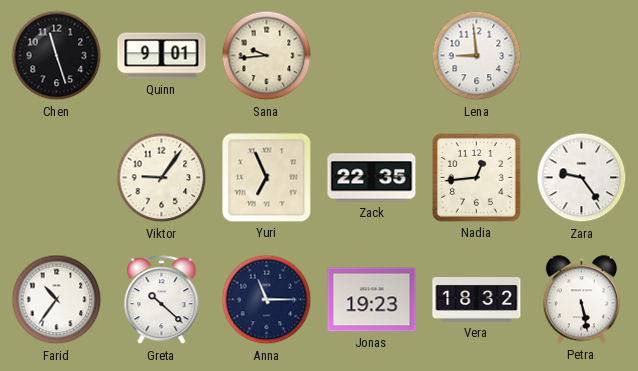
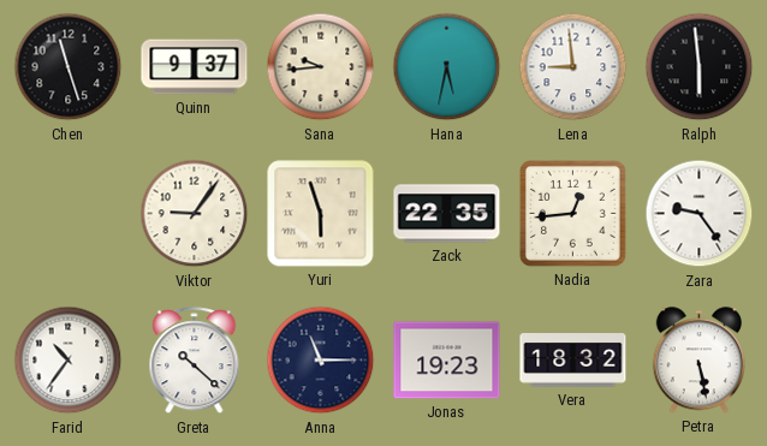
Quinn: 9:01 -> 9:37
Hana: none -> 5:32
Ralph: none -> 5:59
Yuri: 6:56 -> 5:57
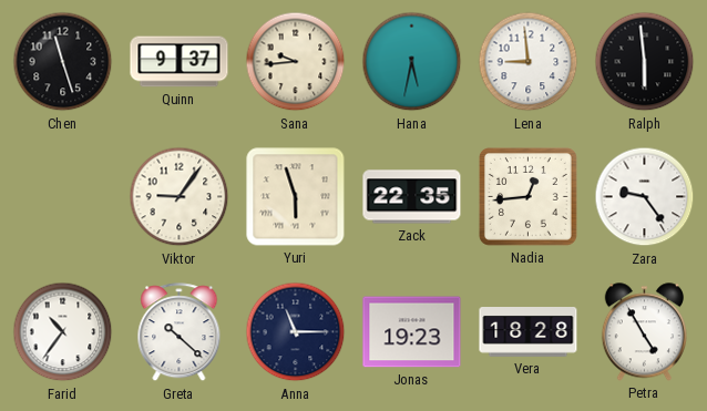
Vera: 18:32 -> 18:28
Petra: 5:28 -> 4:55
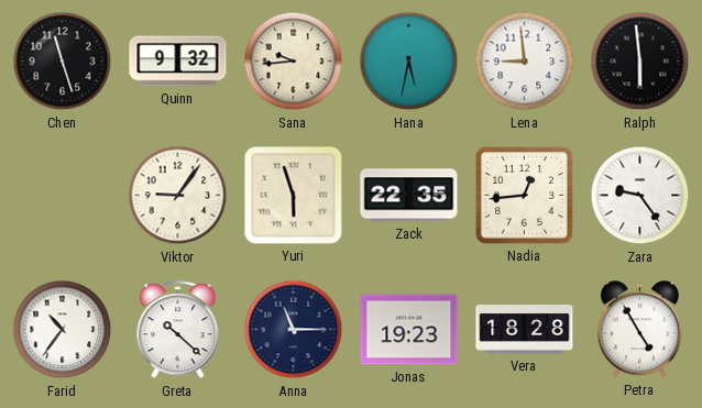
Quinn: 9:37 -> 9:32
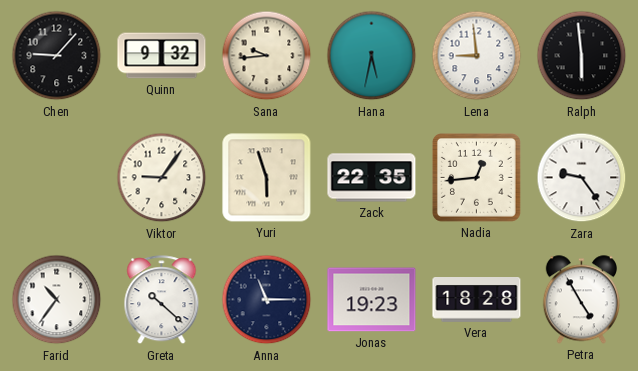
Chen: 11:27 -> 9:07
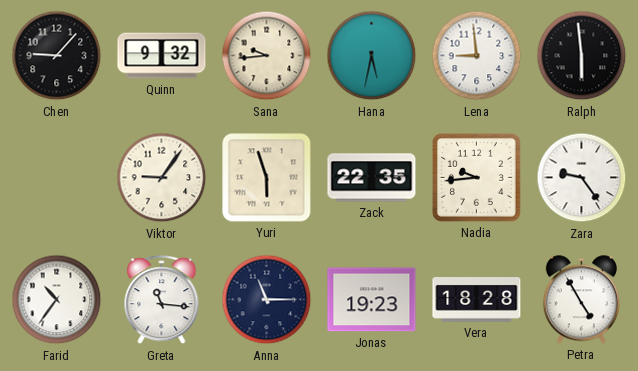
Nadia: 12:44 -> 9:44
Greta: 10:22 -> 11:16
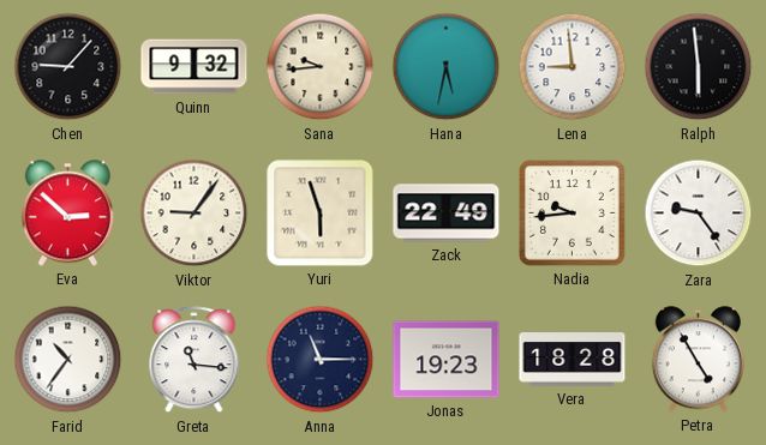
Eva: none -> 2:52
Zack: 22:35 -> 22:49
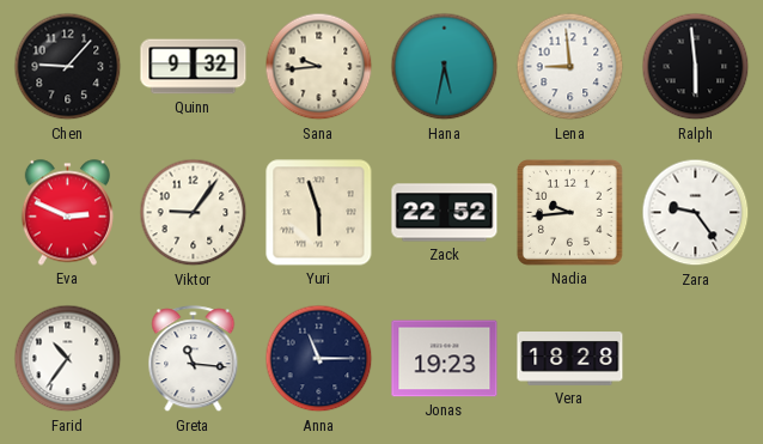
Eva: 2:52 -> 2:49
Zack: 22:49 -> 22:52
Petra: 4:55 -> none
